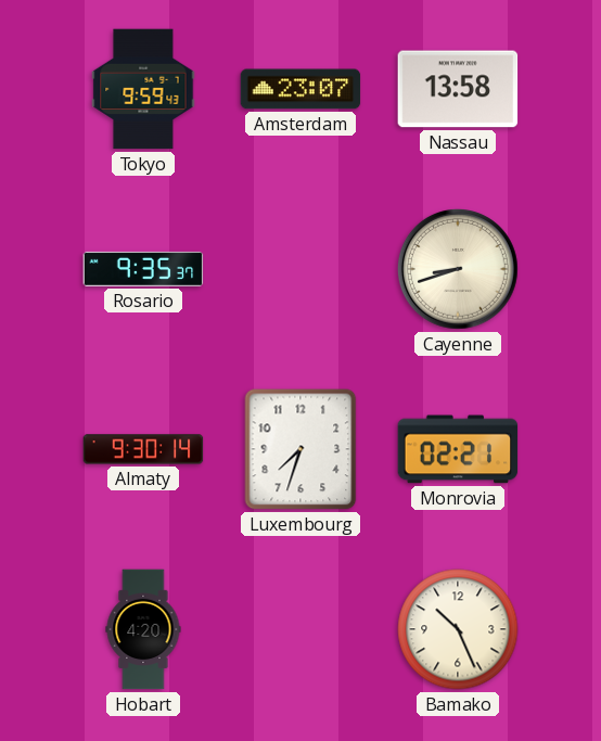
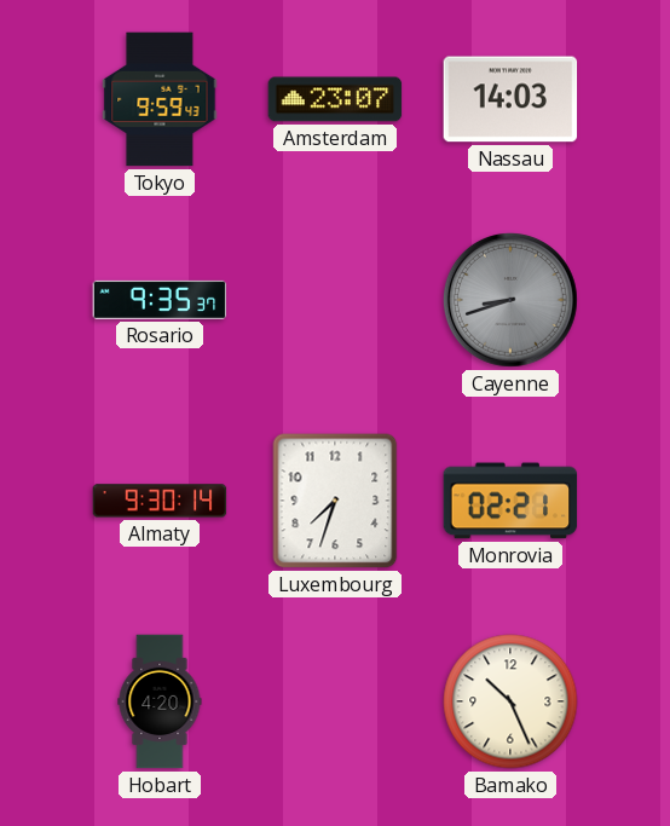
Nassau: 13:58 -> 14:03
Cayenne dial: cream -> grey
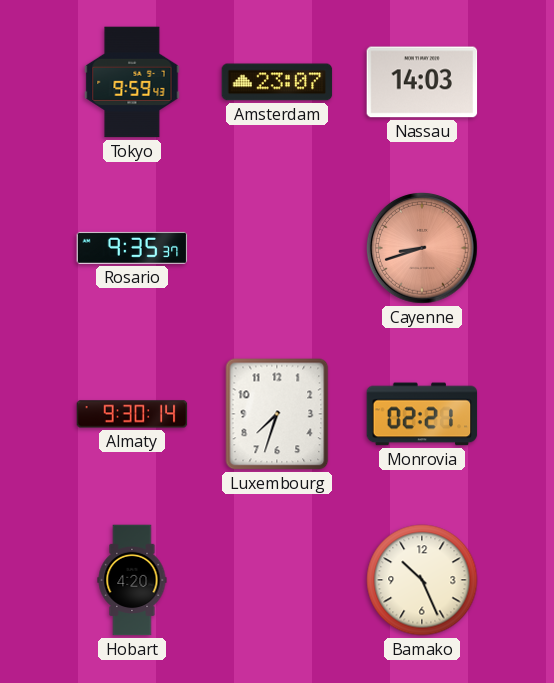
Cayenne dial: grey -> salmon
